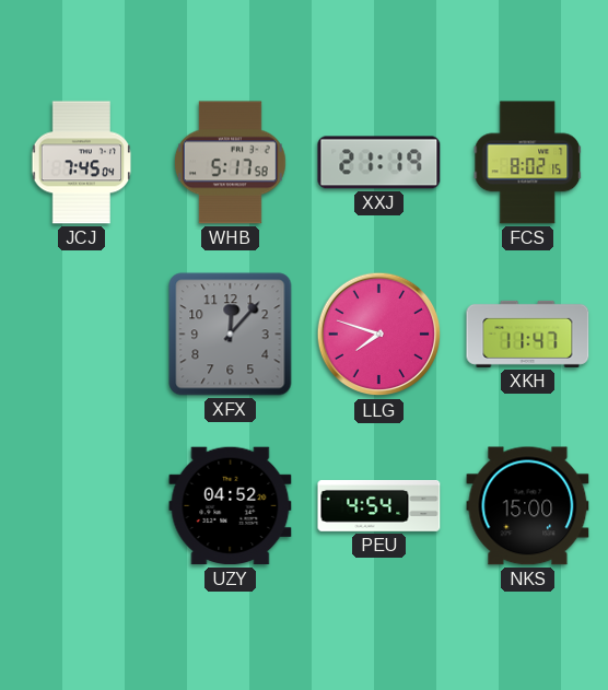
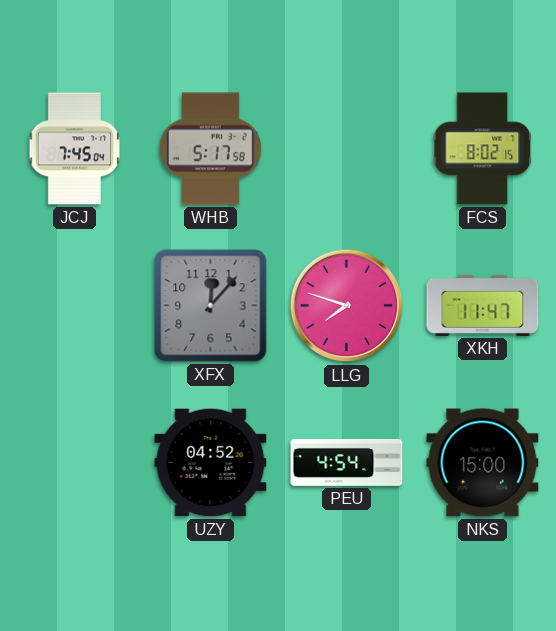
XXJ: 21:19 -> none
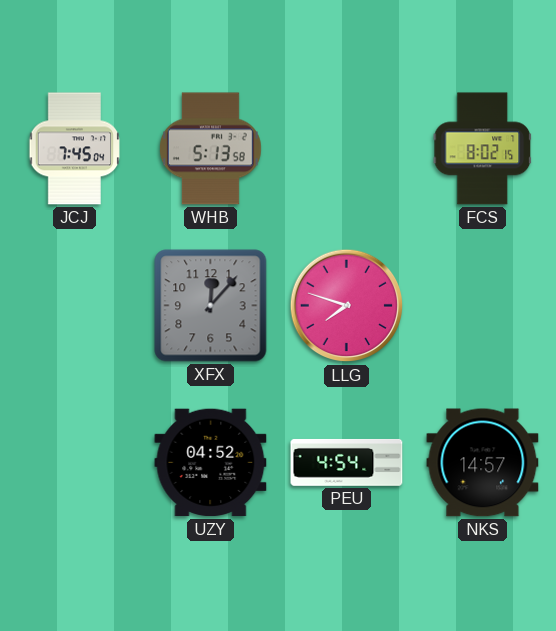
WHB: 5:17 -> 5:13
XKH: 11:47 -> none
NKS: 15:00 -> 14:57
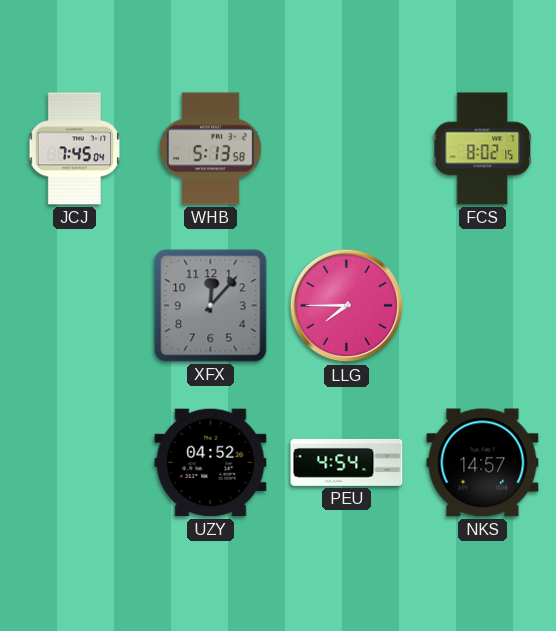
LLG: 7:48 -> 7:45
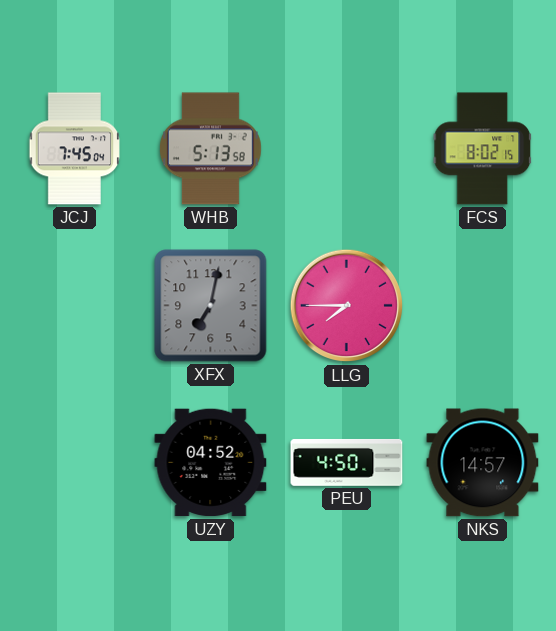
XFX: 12:07 -> 7:02
PEU: 4:54 -> 4:50
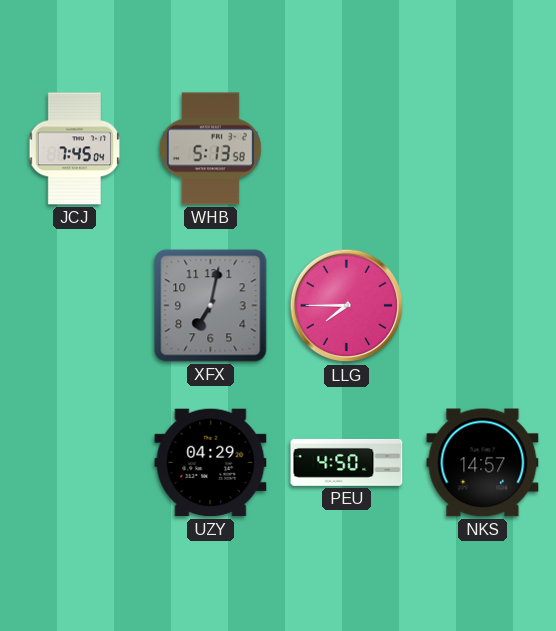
FCS: 8:02 -> none
UZY: 04:52 -> 04:29
